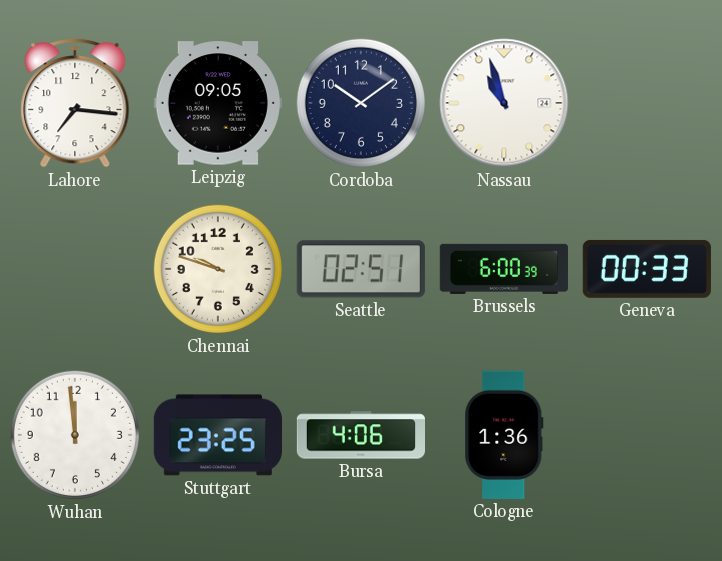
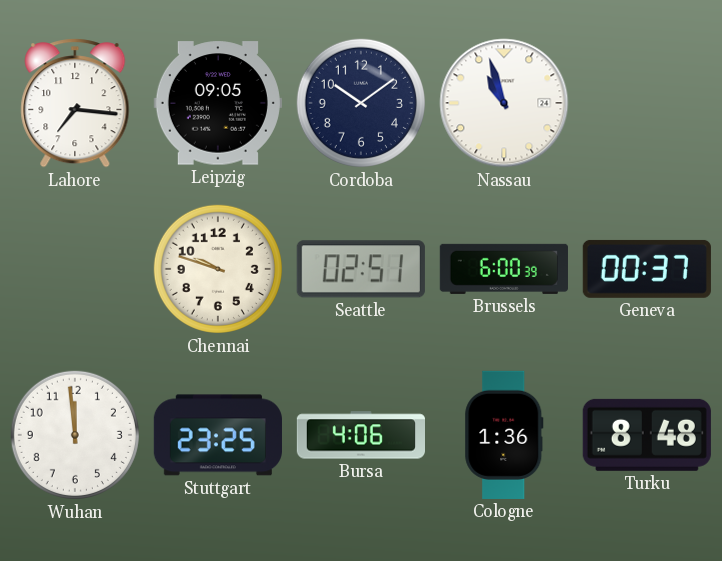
Geneva: 00:33 -> 00:37
Turku: none -> 8:48
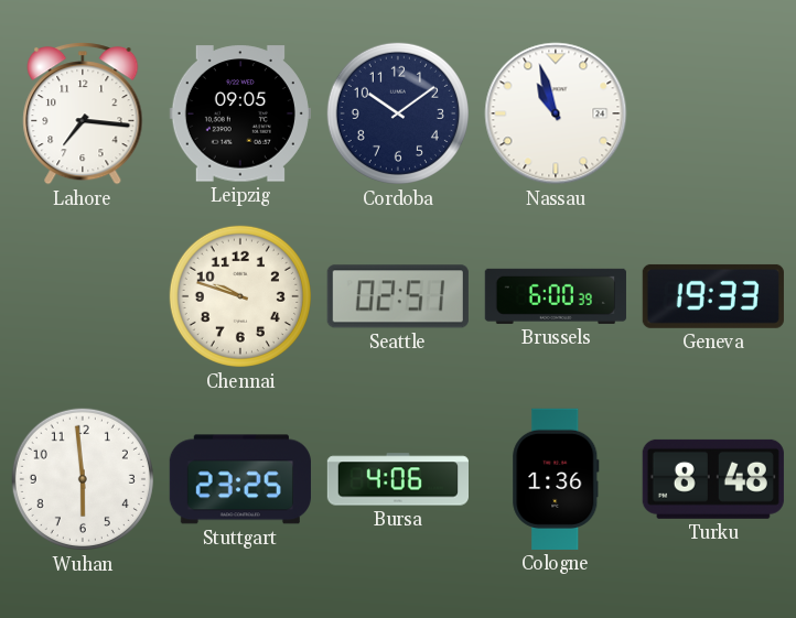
Geneva: 00:37 -> 19:33
Wuhan: 11:59 -> 5:59
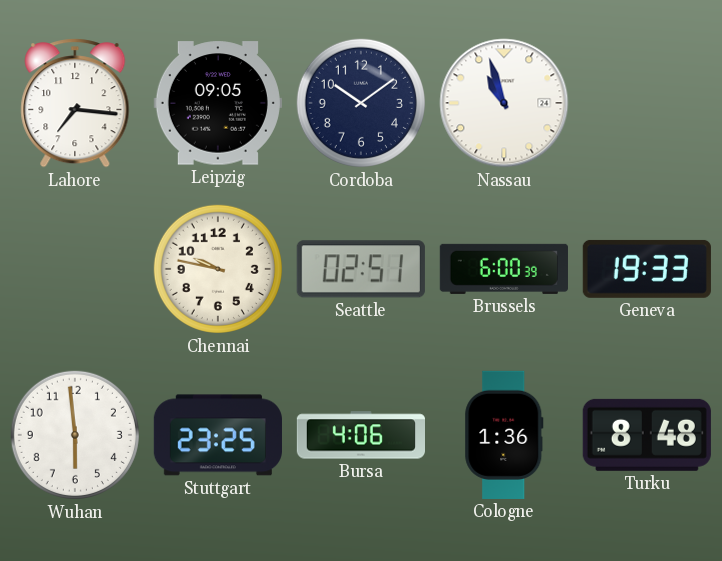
Chennai: 9:48 -> 9:47
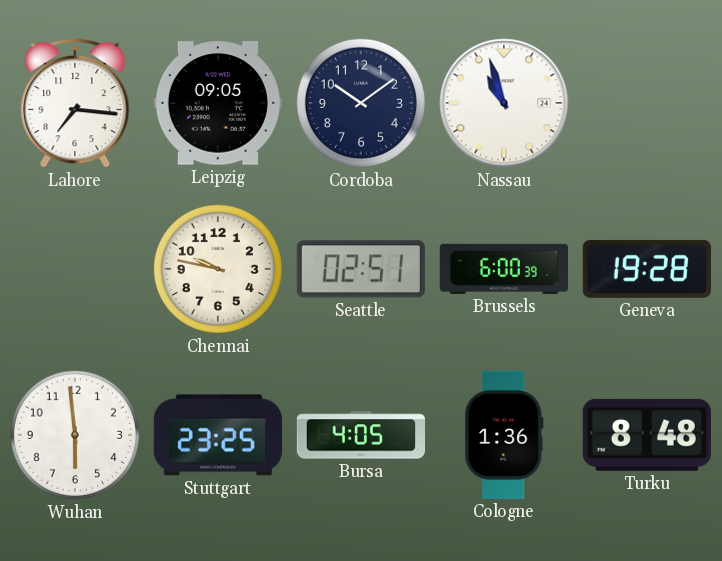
Geneva: 19:33 -> 19:28
Bursa: 4:06 -> 4:05
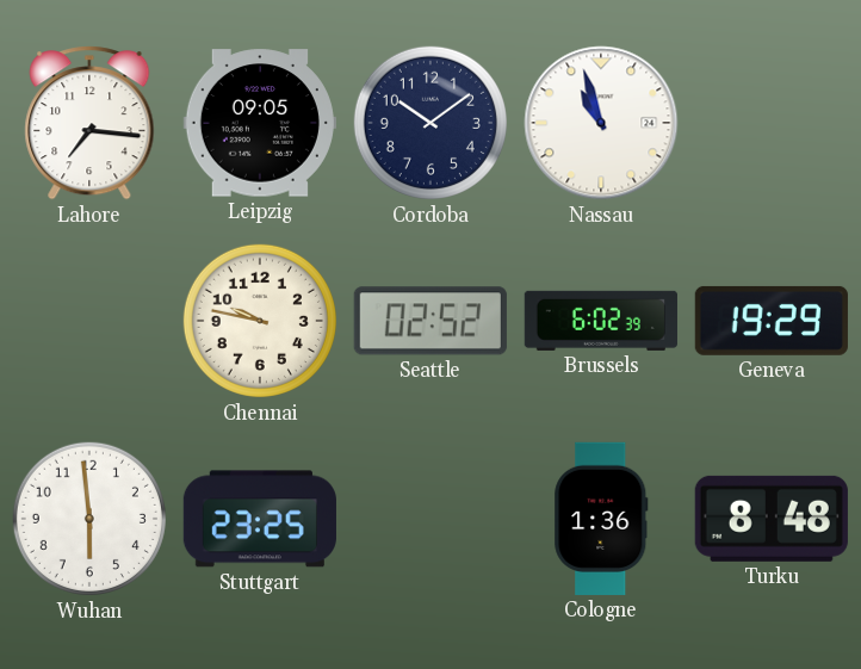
Seattle: 02:51 -> 02:52
Brussels: 6:00 -> 6:02
Geneva: 19:28 -> 19:29
Bursa: 4:05 -> none
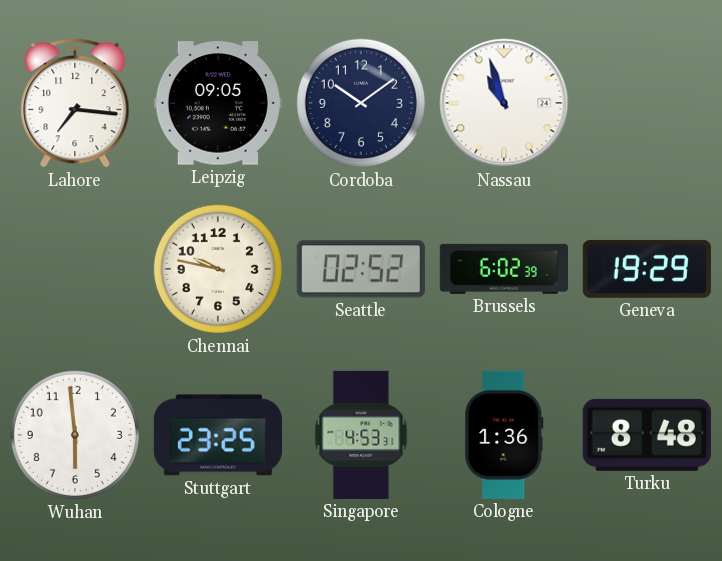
Singapore: none -> 4:53
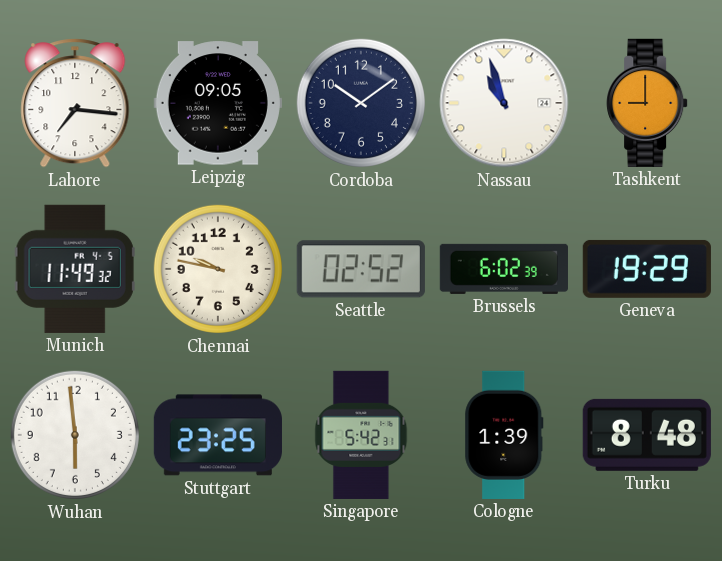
Tashkent: none -> 9:00
Munich: none -> 11:49
Singapore: 4:53 -> 5:42
Cologne: 1:36 -> 1:39
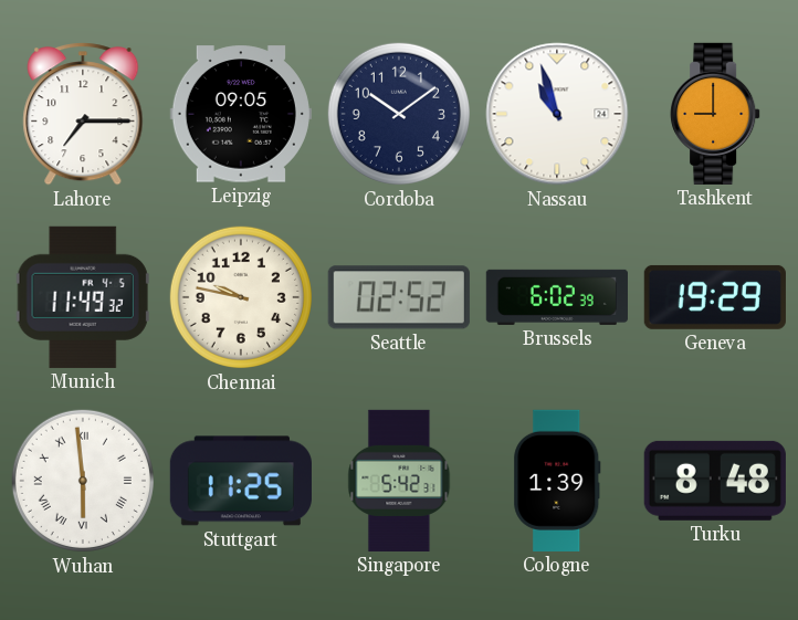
Lahore: 7:16 -> 7:15
Wuhan numerals: Arabic -> Roman
Stuttgart: 23:25 -> 11:25
